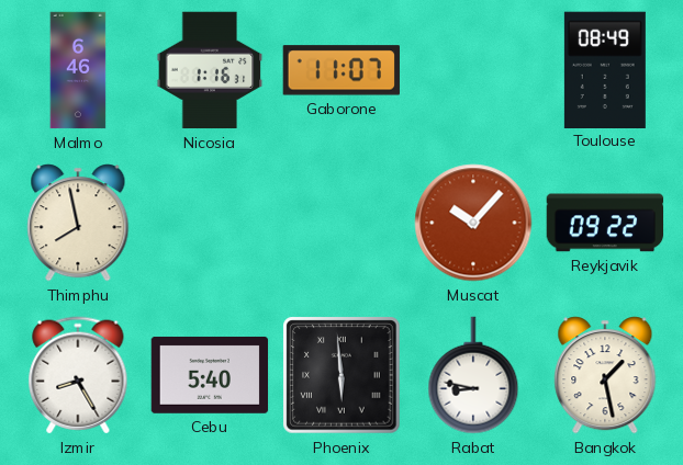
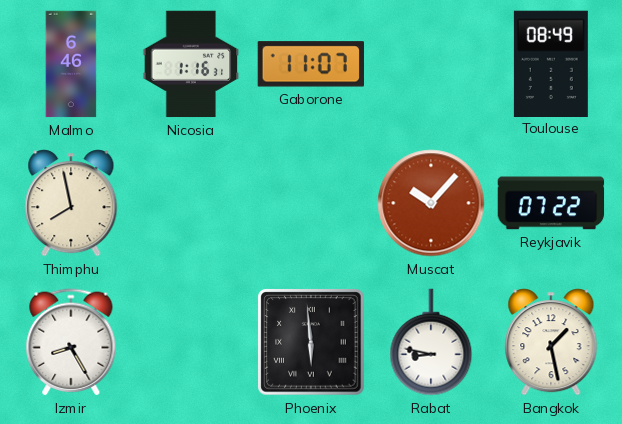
Reykjavik: 09:22 -> 07:22
Cebu: 5:40 -> none
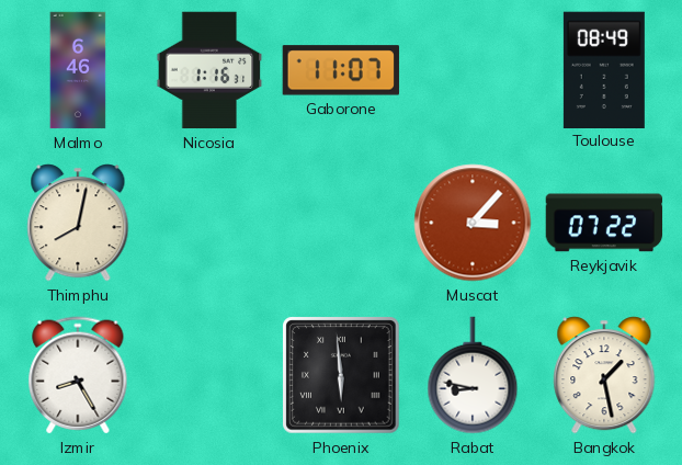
Thimphu: 7:58 -> 8:02
Muscat: 10:07 -> 3:07
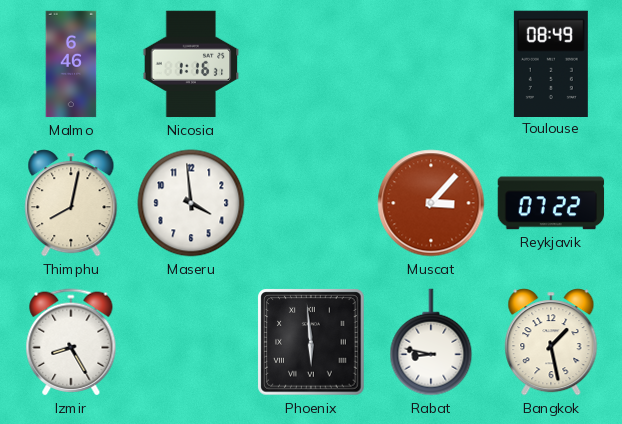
Gaborone: 11:07 -> none
Maseru: none -> 3:59
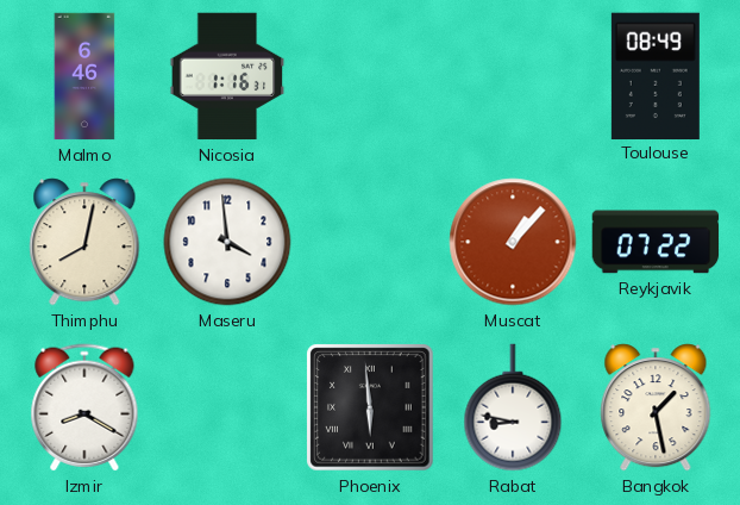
Muscat: 3:07 -> 1:07
Izmir: 8:25 -> 8:20
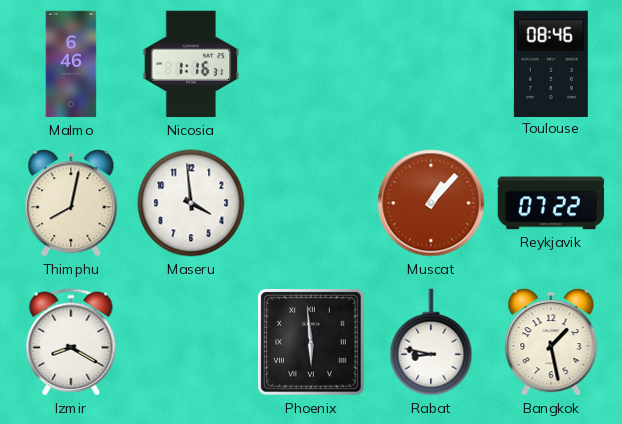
Toulouse: 08:49 -> 08:46
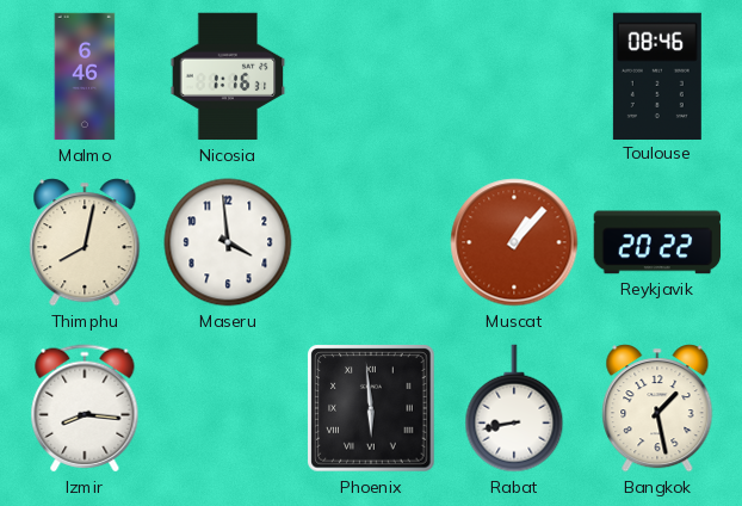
Reykjavik: 07:22 -> 20:22
Izmir: 8:20 -> 8:16
Rabat: 8:47 -> 8:43
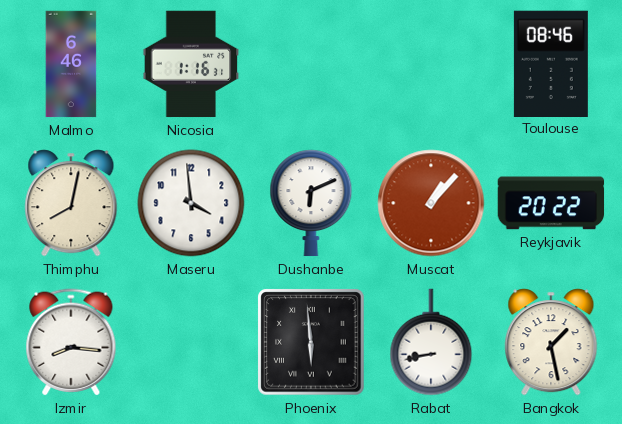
Dushanbe: none -> 6:11
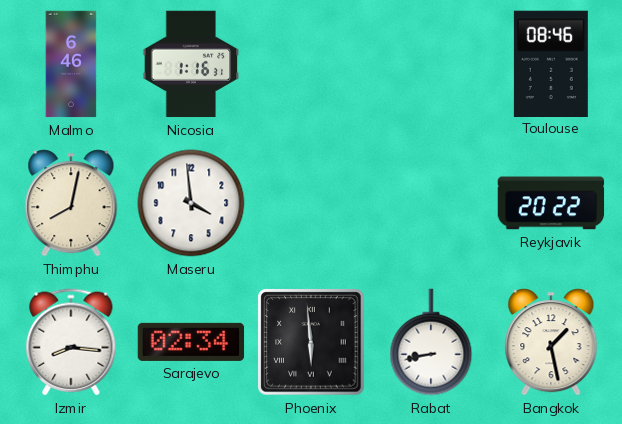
Dushanbe: 6:11 -> none
Muscat: 1:07 -> none
Sarajevo: none -> 02:34
